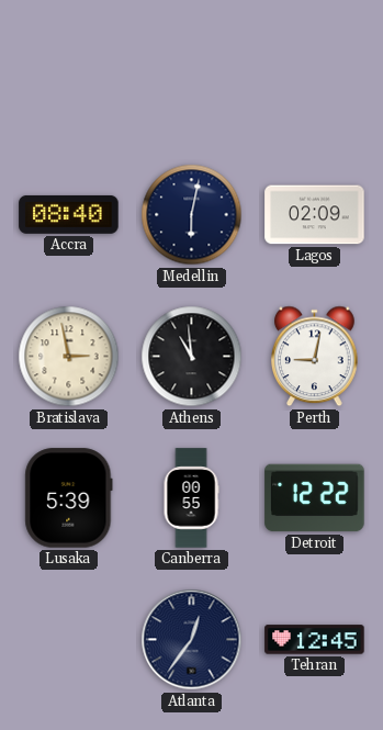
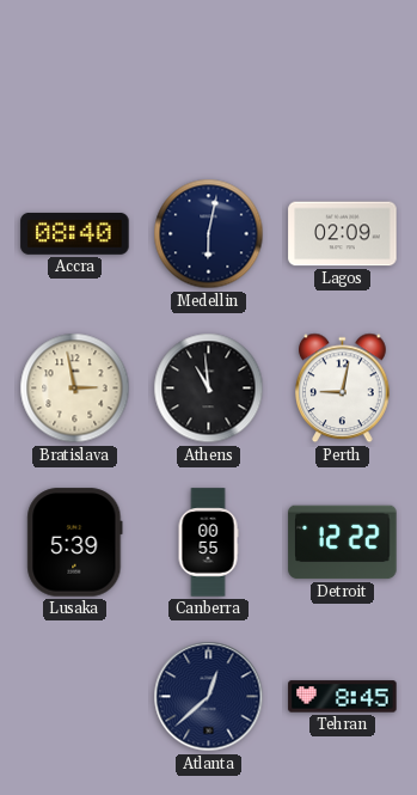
Atlanta: 12:36 -> 12:38
Tehran: 12:45 -> 8:45
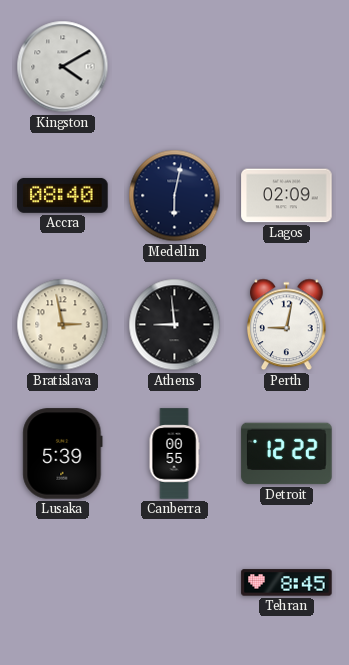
Kingston: none -> 4:10
Athens: 10:59 -> 8:59
Atlanta: 12:38 -> none
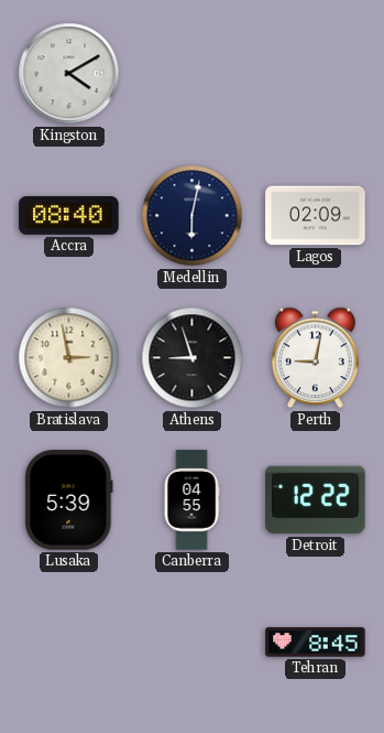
Athens: 8:59 -> 8:57
Canberra: 00:55 -> 04:55
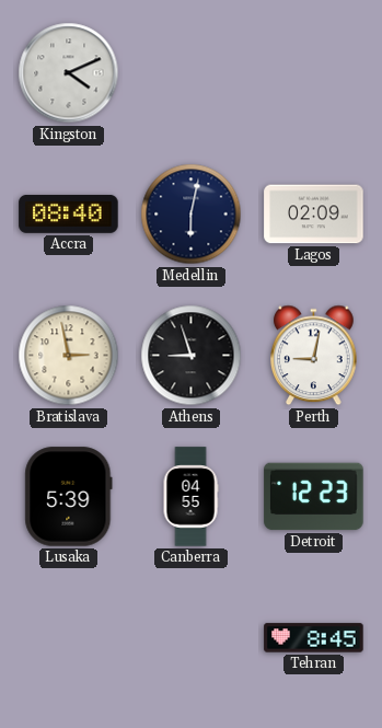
Kingston: 4:10 -> 4:11
Detroit: 12:22 -> 12:23
